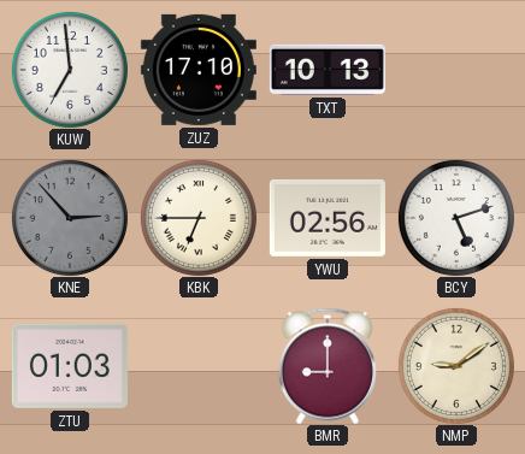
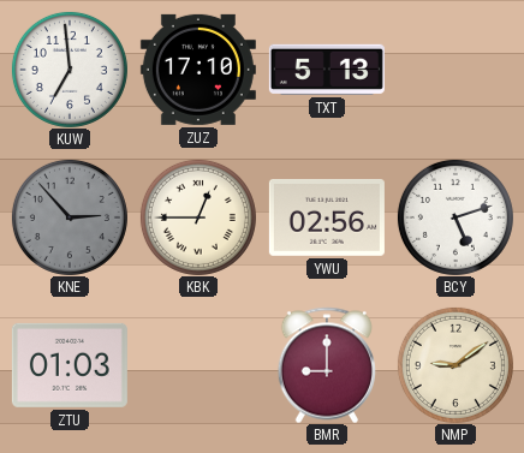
TXT: 10:13 -> 5:13
KBK: 6:45 -> 12:45
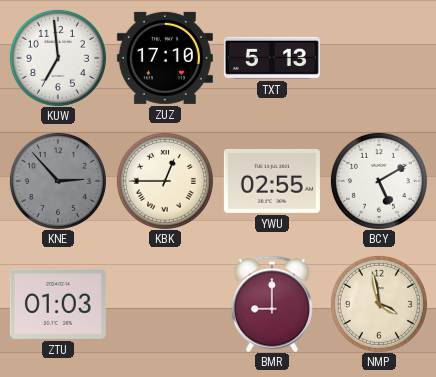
YWU: 02:56 -> 02:55
BCY: 5:12 -> 5:10
NMP: 9:09 -> 3:58
